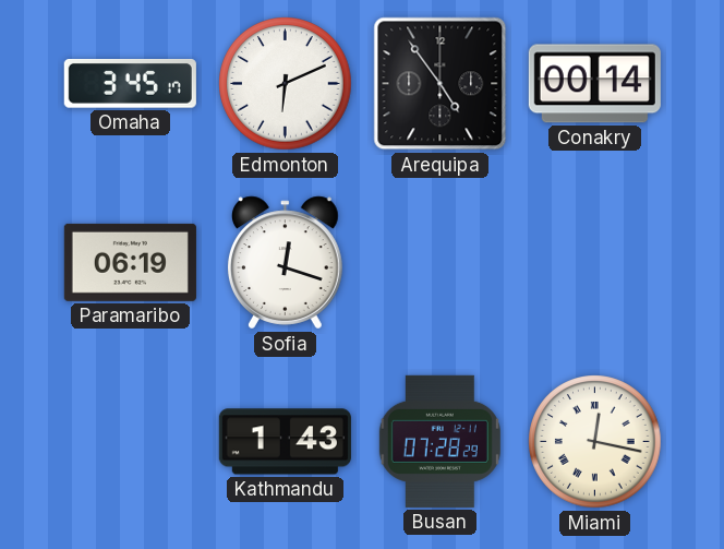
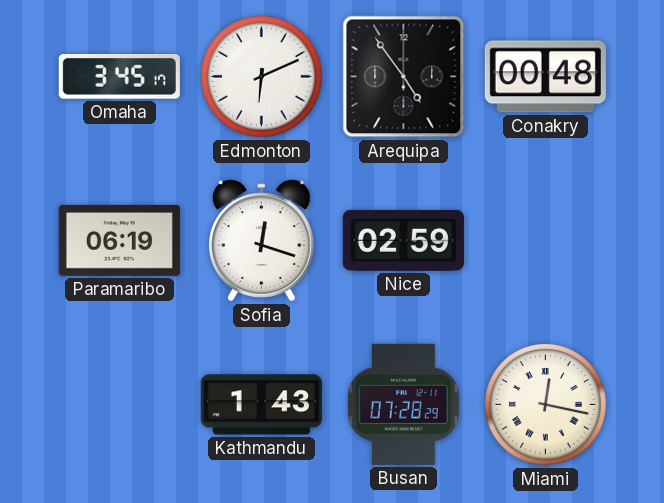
Conakry: 00:14 -> 00:48
Nice: none -> 02:59
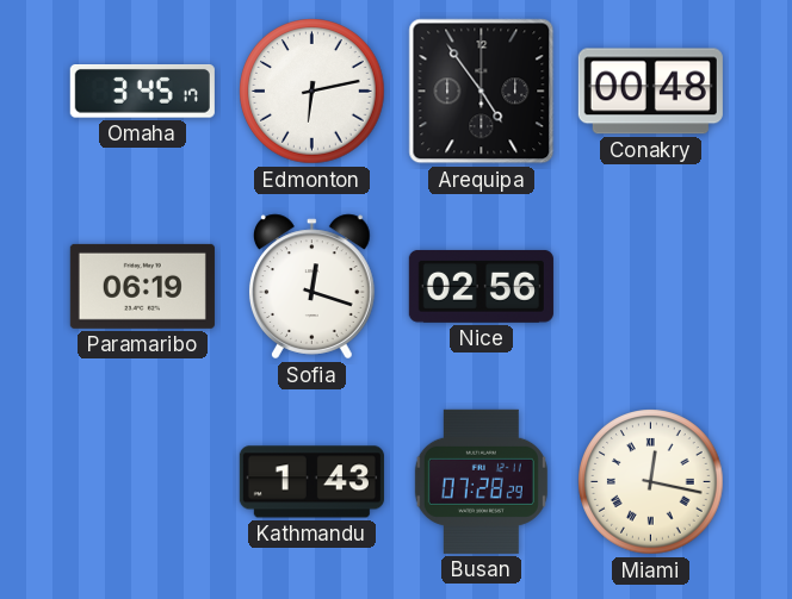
Edmonton: 6:11 -> 6:13
Nice: 02:59 -> 02:56
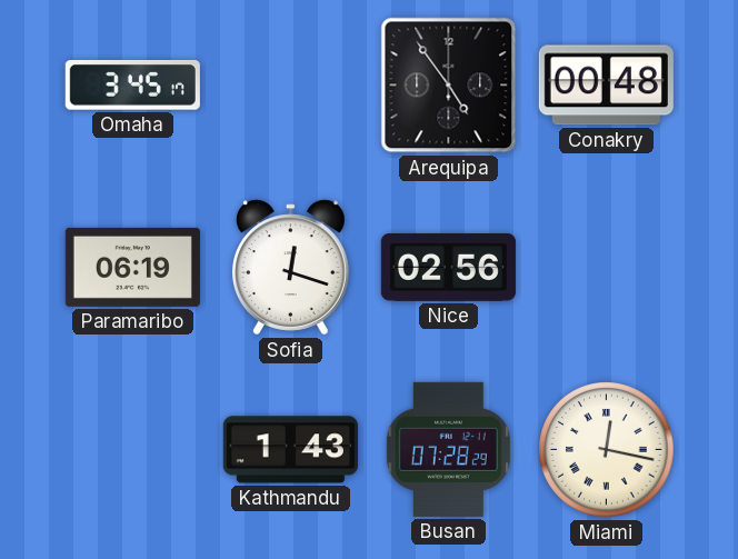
Edmonton: 6:13 -> none
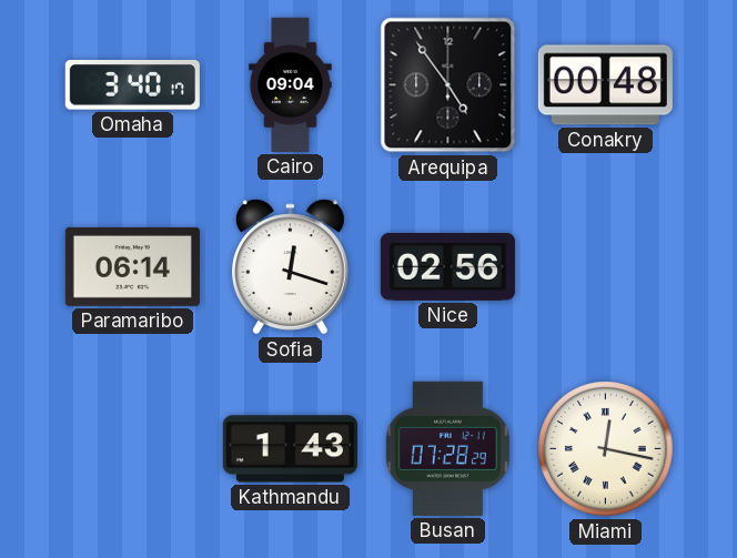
Omaha: 3:45 -> 3:40
Cairo: none -> 09:04
Paramaribo: 06:19 -> 06:14
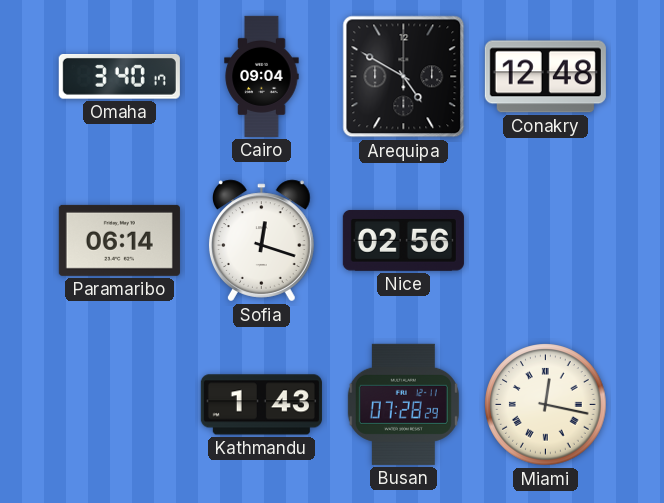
Arequipa: 4:54 -> 4:50
Conakry: 00:48 -> 12:48
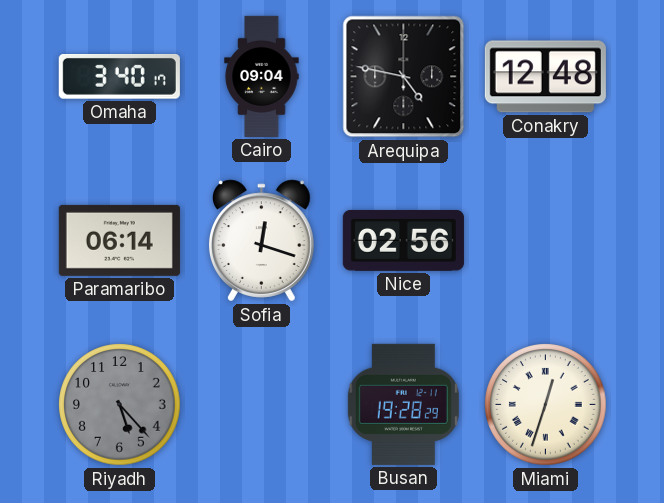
Arequipa: 4:50 -> 4:47
Riyadh: none -> 5:23
Kathmandu: 1:43 -> none
Busan: 07:28 -> 19:28
Miami: 12:17 -> 12:33
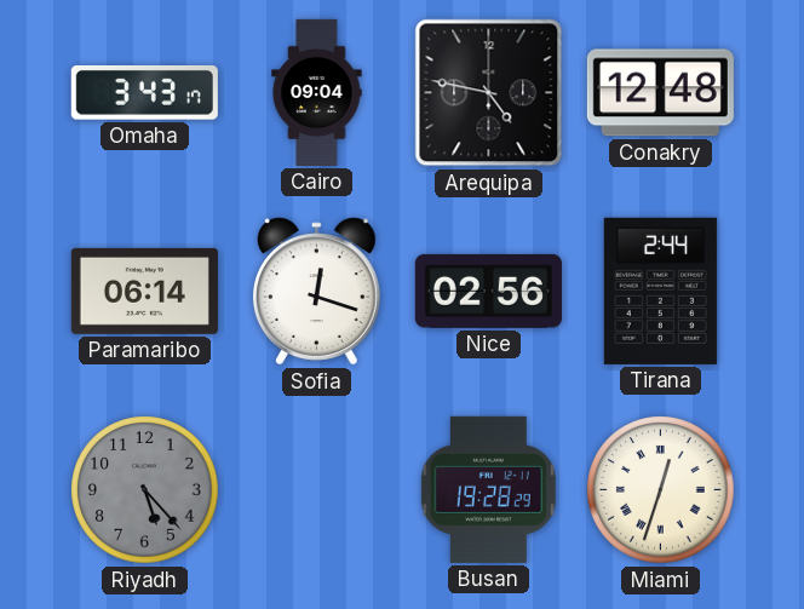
Omaha: 3:40 -> 3:43
Tirana: none -> 2:44
